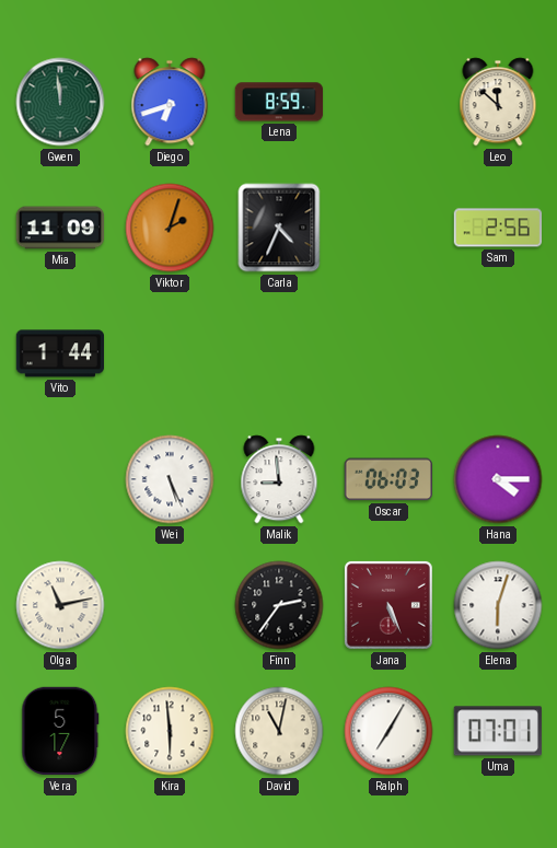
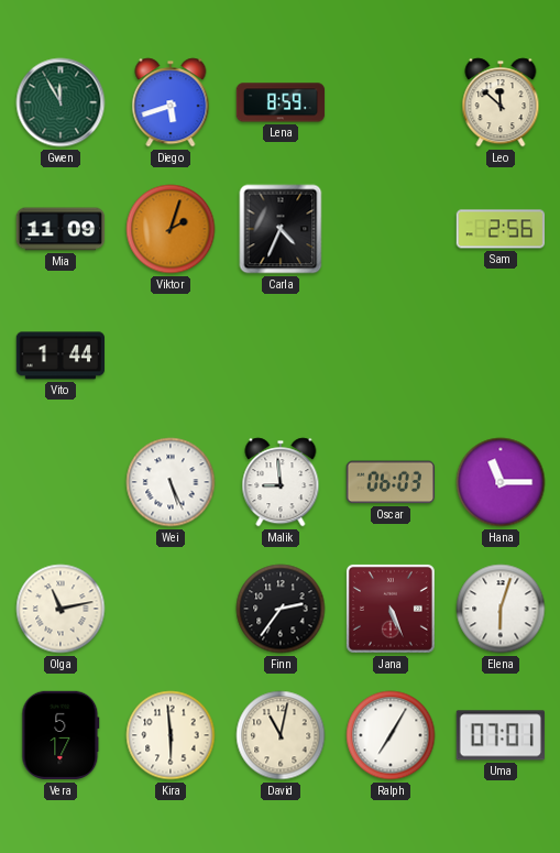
Gwen: 11:59 -> 11:55
Diego: 6:42 -> 5:42
Hana: 4:15 -> 11:15
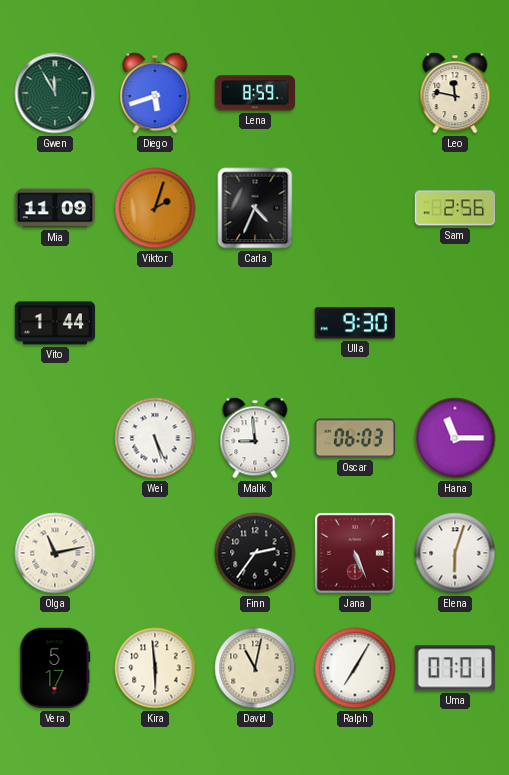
Leo: 11:52 -> 11:47
Ulla: none -> 9:30
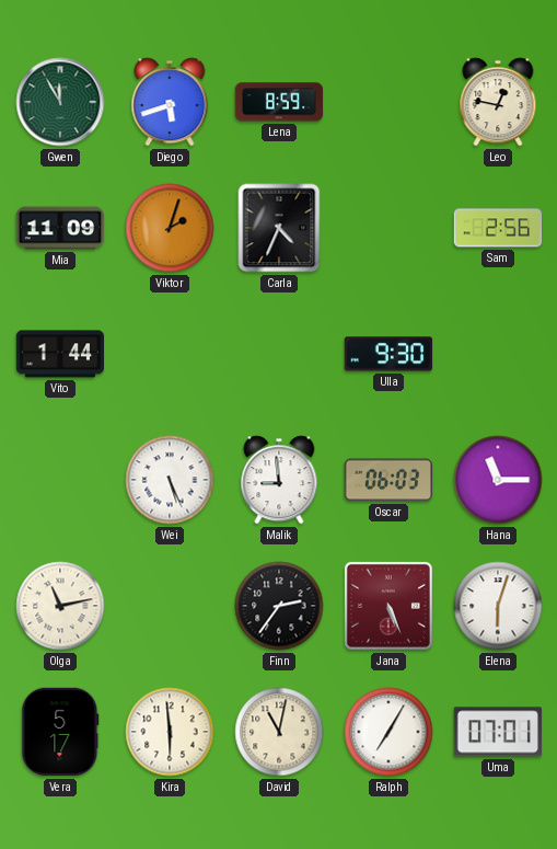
Leo: 11:47 -> 12:47
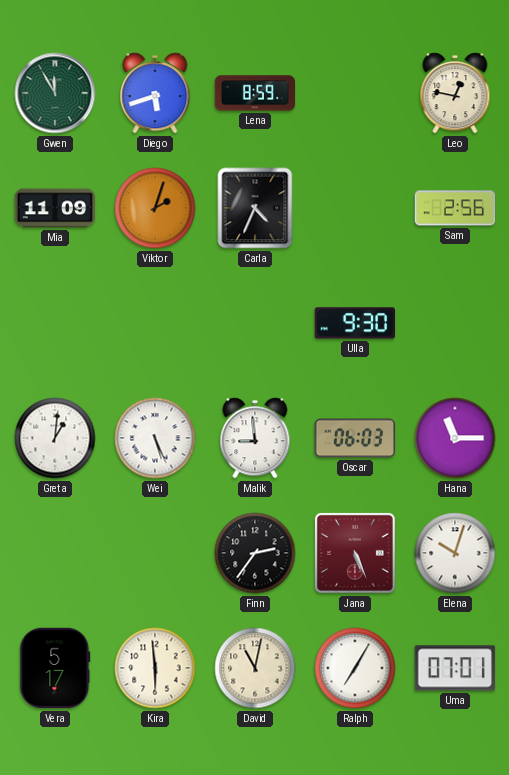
Vito: 1:44 -> none
Greta: none -> 1:01
Olga: 11:13 -> none
Elena: 6:03 -> 10:03
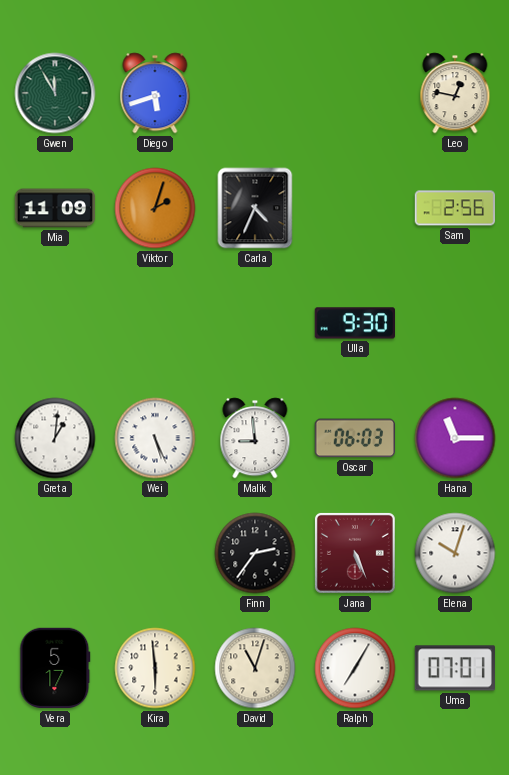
Lena: 8:59 -> none
David: 11:02 -> 11:03
